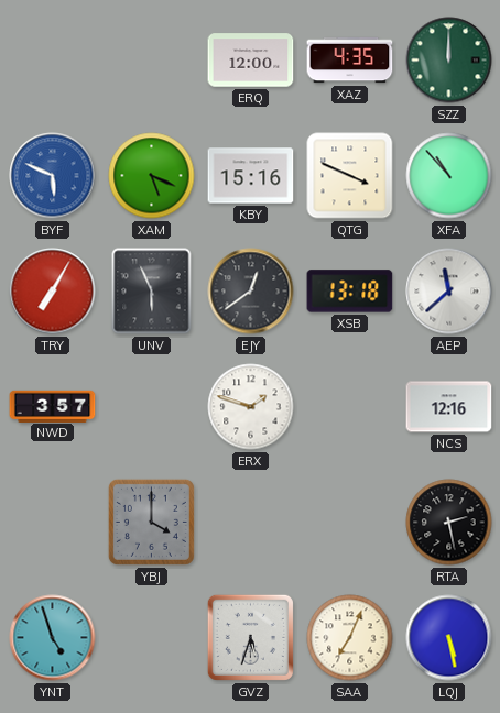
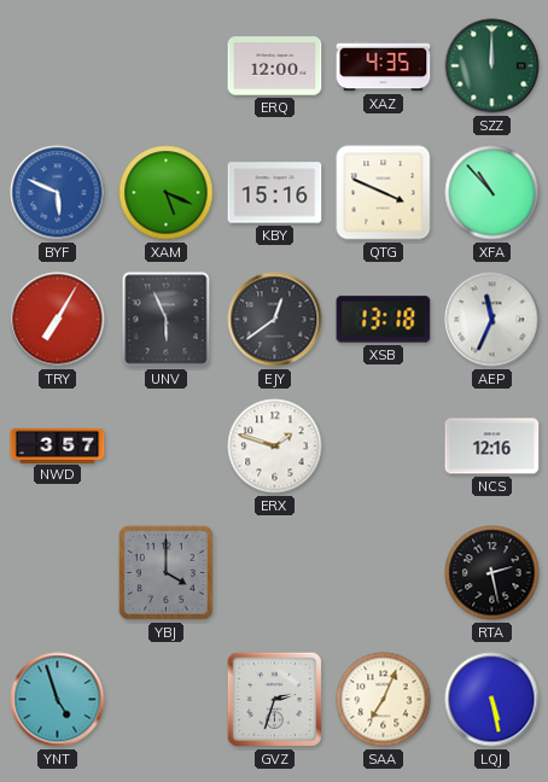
AEP: 11:38 -> 11:34
GVZ: 5:33 -> 2:33
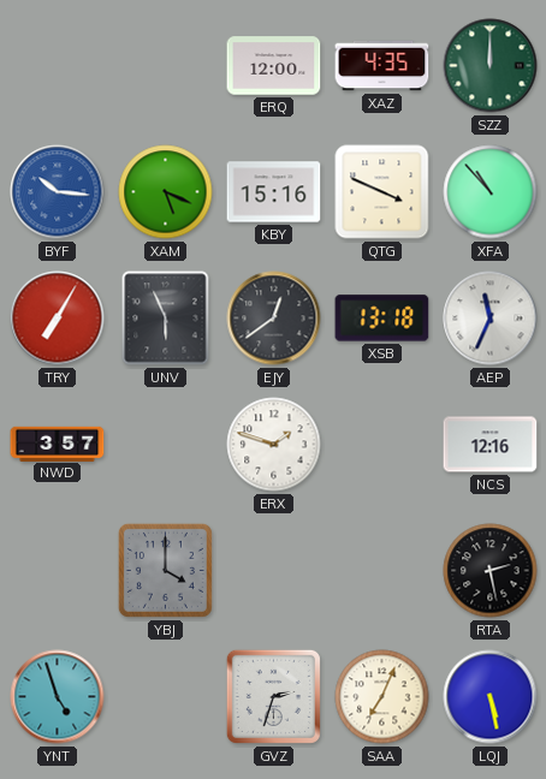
BYF: 5:49 -> 10:16
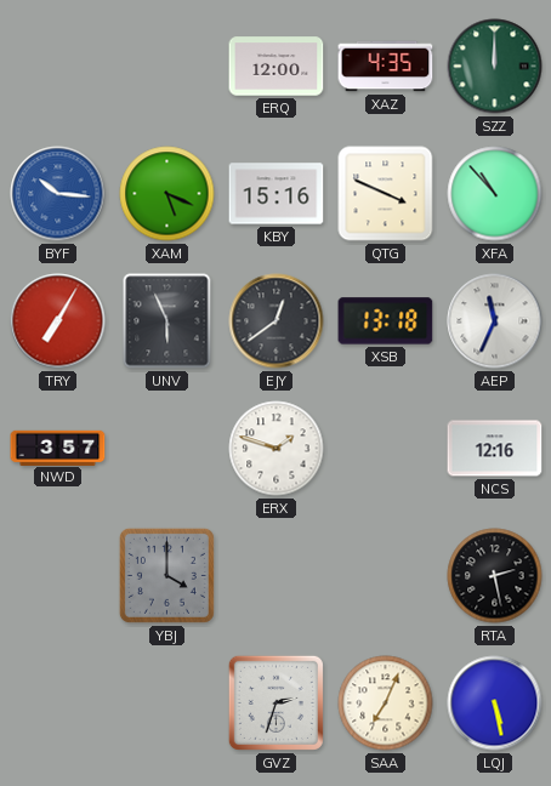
YNT: 4:57 -> none
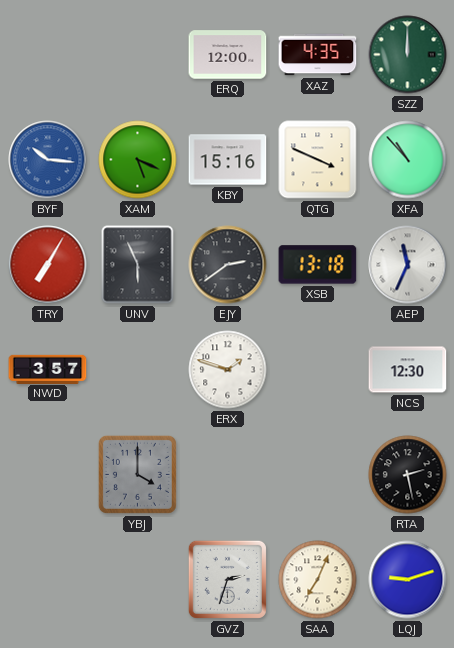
EJY: 12:39 -> 2:39
NCS: 12:16 -> 12:30
LQJ: 5:28 -> 9:12
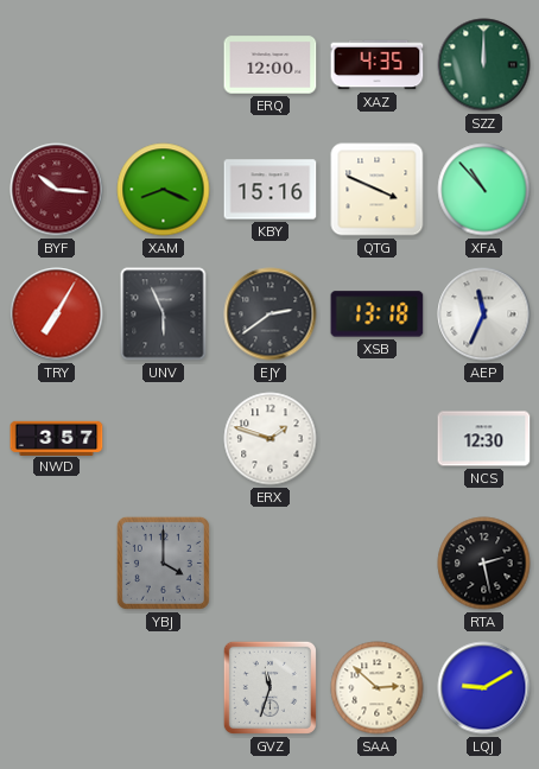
BYF dial: blue -> burgundy
XAM: 5:19 -> 8:19
GVZ: 2:33 -> 11:33
SAA: 7:04 -> 2:52
LQJ: 9:12 -> 9:10
